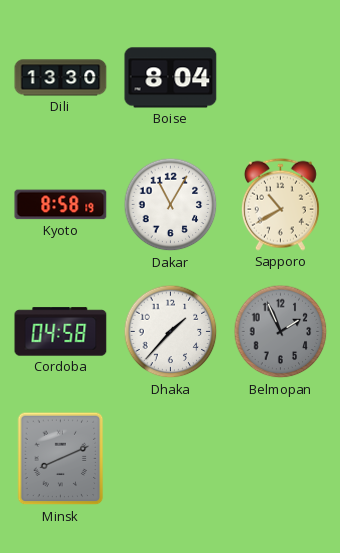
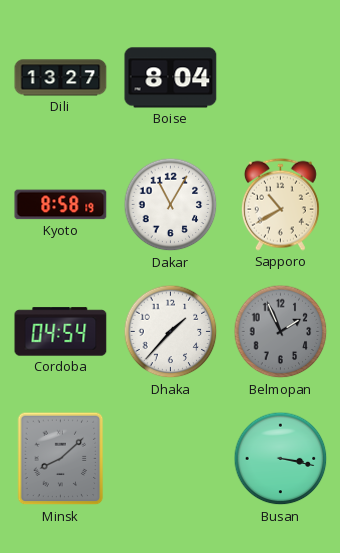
Dili: 13:30 -> 13:27
Cordoba: 04:58 -> 04:54
Minsk: 8:11 -> 8:08
Busan: none -> 3:17
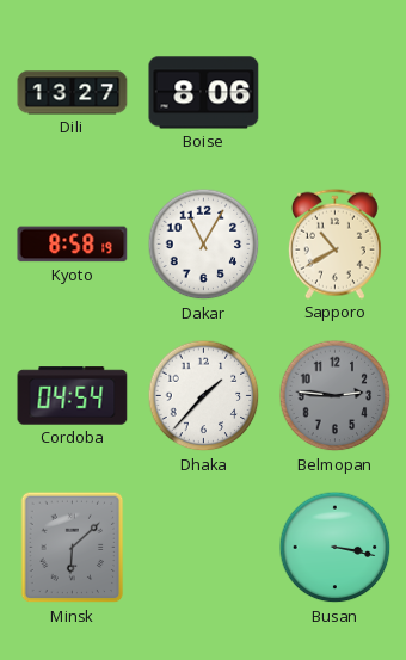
Boise: 8:04 -> 8:06
Belmopan: 1:56 -> 2:46
Minsk: 8:08 -> 6:08
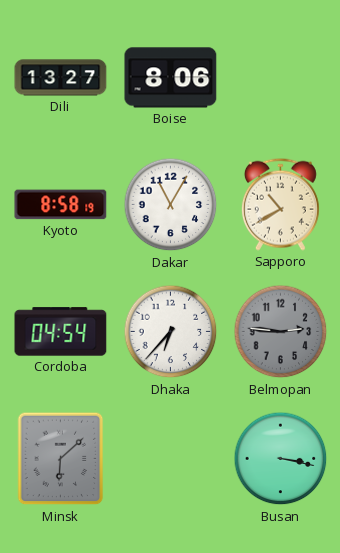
Dhaka: 1:37 -> 6:37
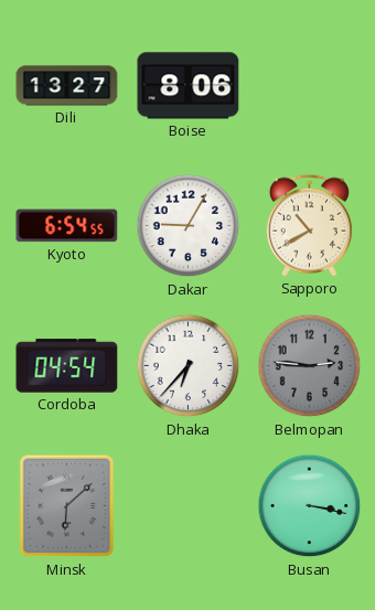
Kyoto: 8:58 -> 6:54
Dakar: 11:05 -> 9:05
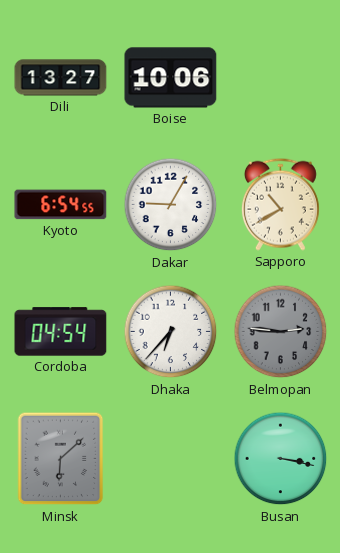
Boise: 8:06 -> 10:06
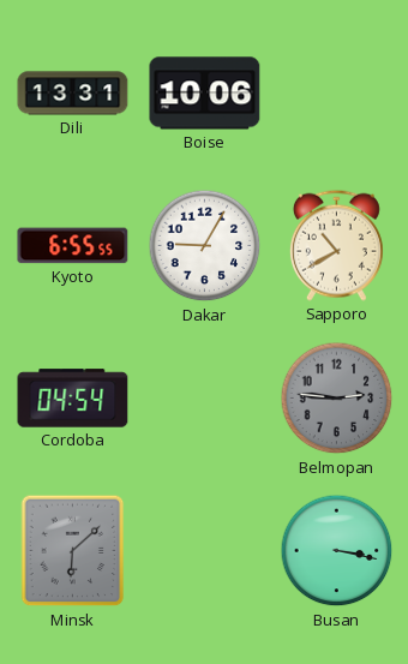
Dili: 13:27 -> 13:31
Kyoto: 6:54 -> 6:55
Dhaka: 6:37 -> none
